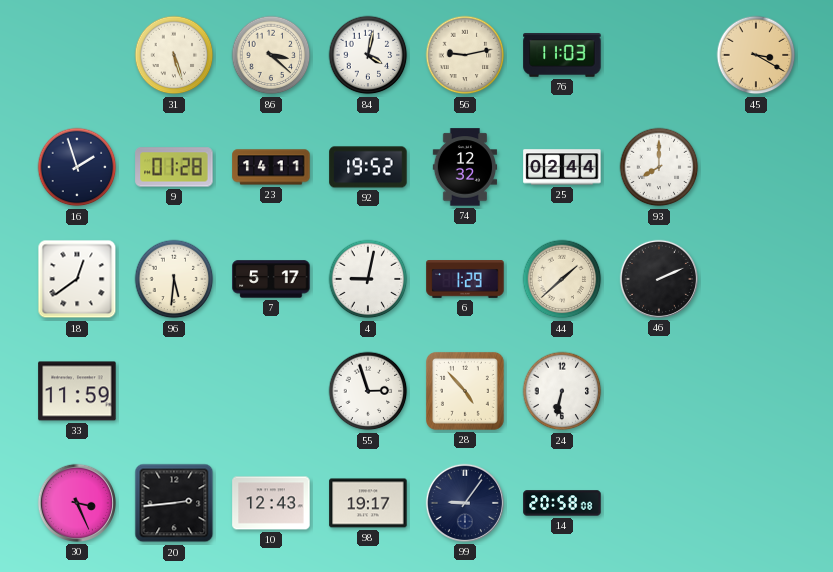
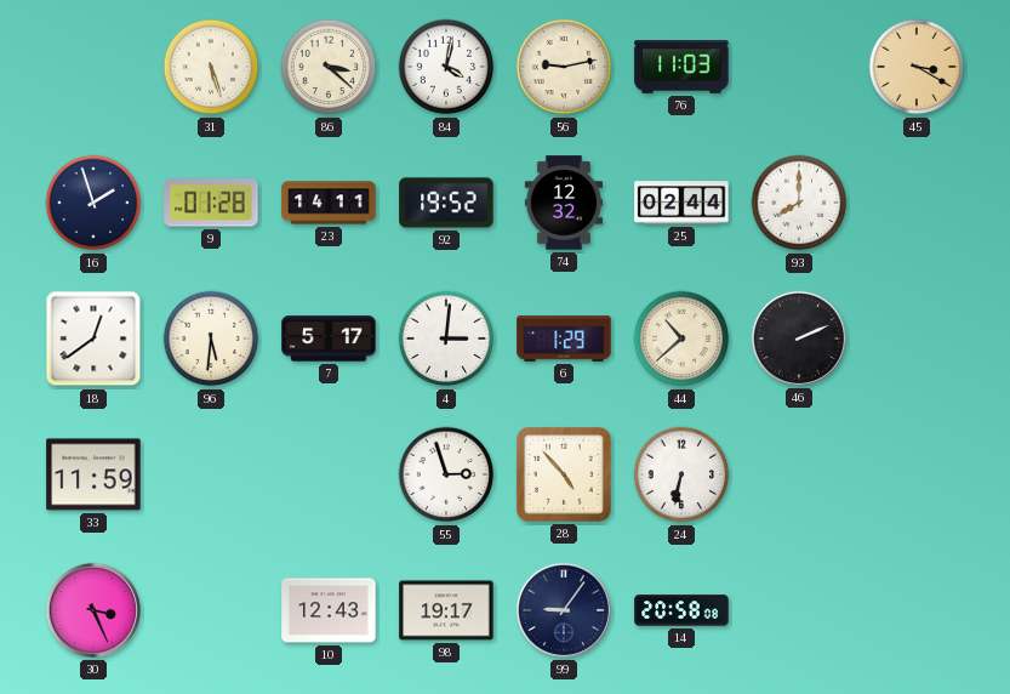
4: 9:02 -> 3:01
44: 1:38 -> 10:38
20: 2:44 -> none
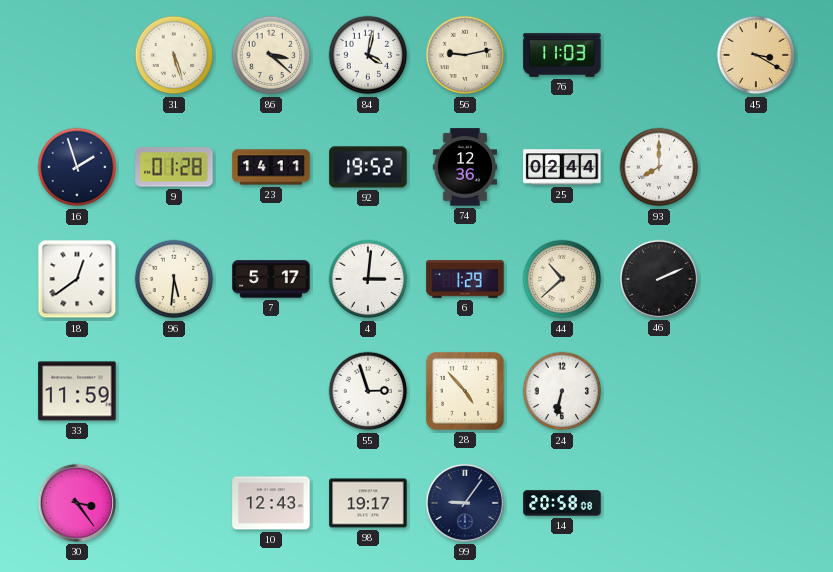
74: 12:32 -> 12:36
30: 3:26 -> 3:24
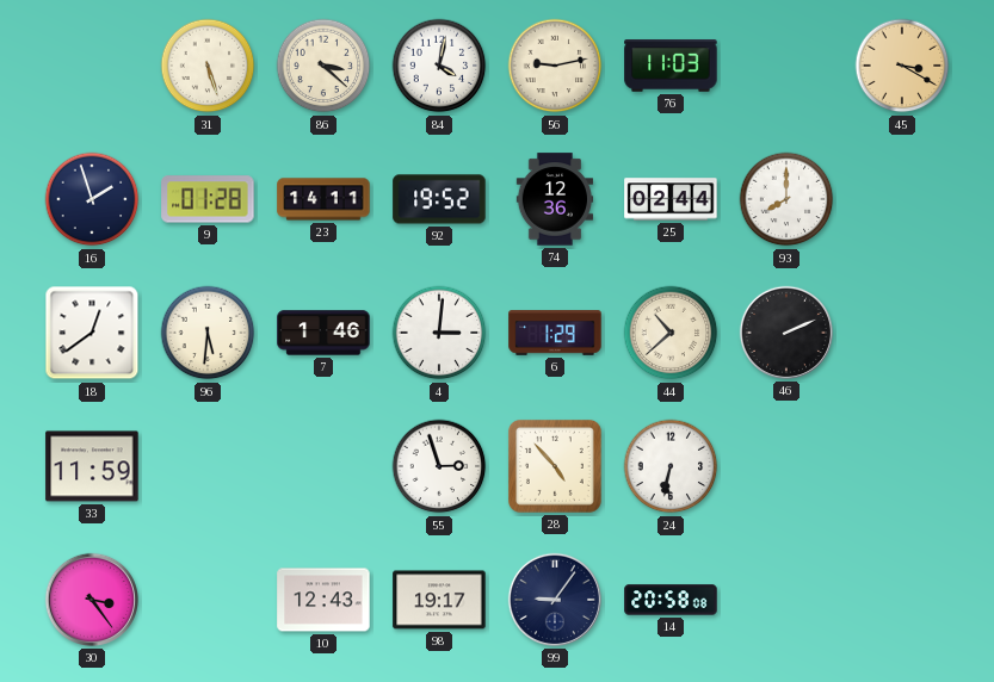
7: 5:17 -> 1:46
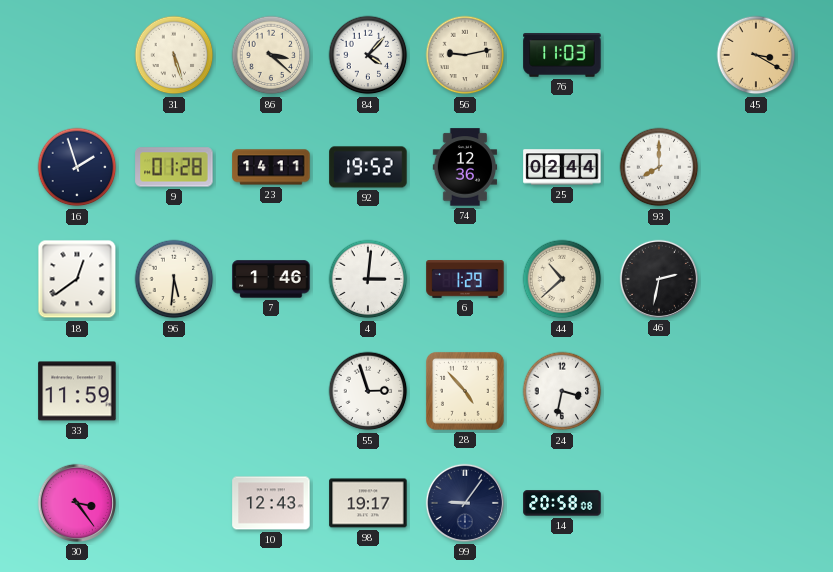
84: 4:02 -> 4:07
46: 2:11 -> 2:32
24: 6:32 -> 3:32
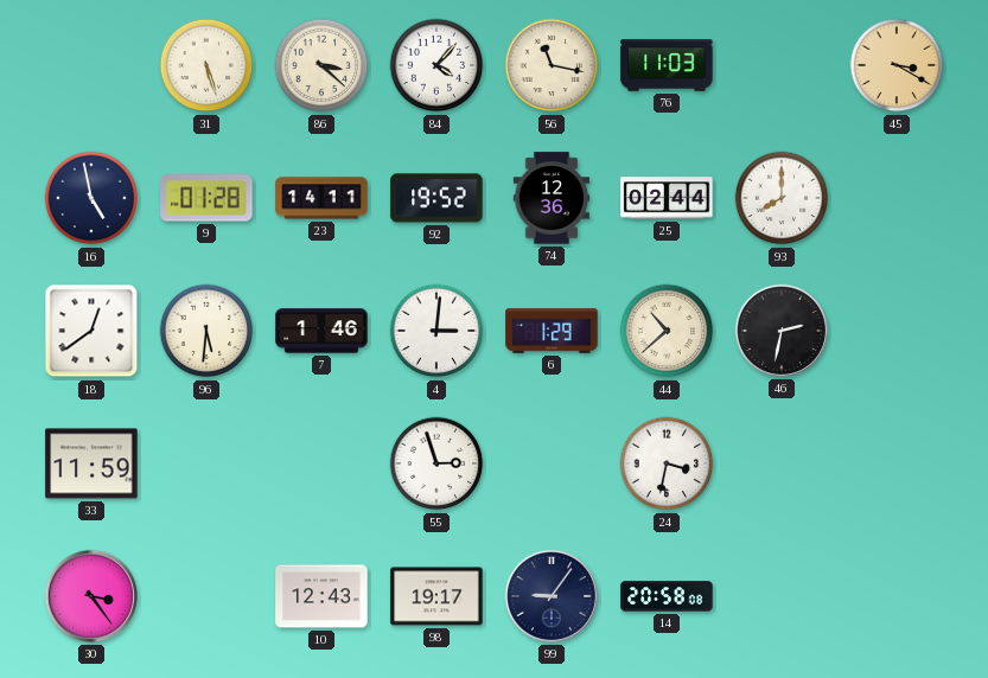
56: 9:13 -> 11:17
16: 1:57 -> 4:58
28: 4:53 -> none
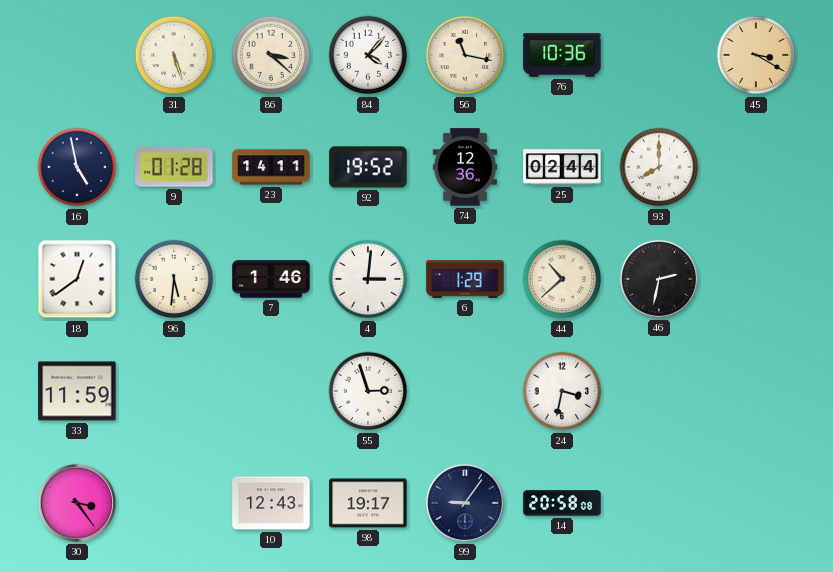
76: 11:03 -> 10:36
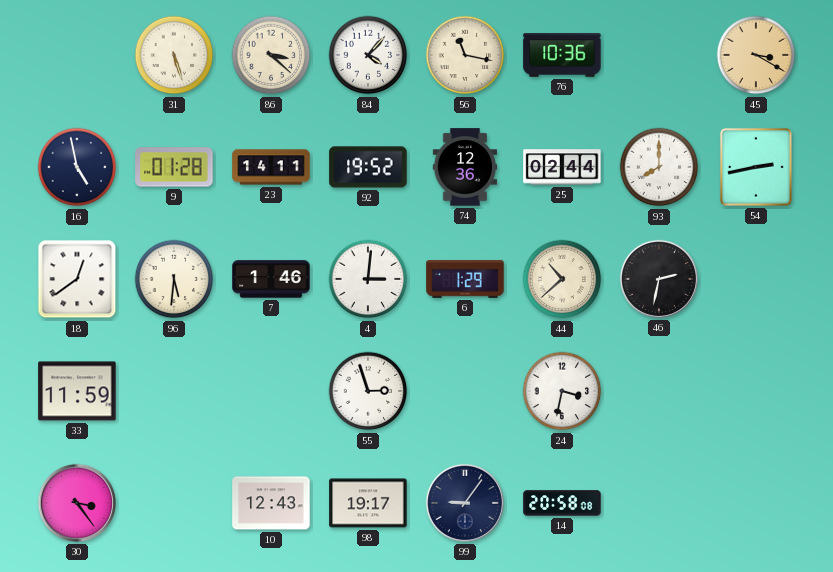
54: none -> 2:43
